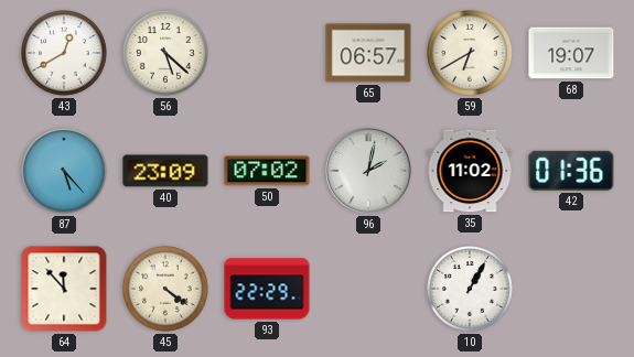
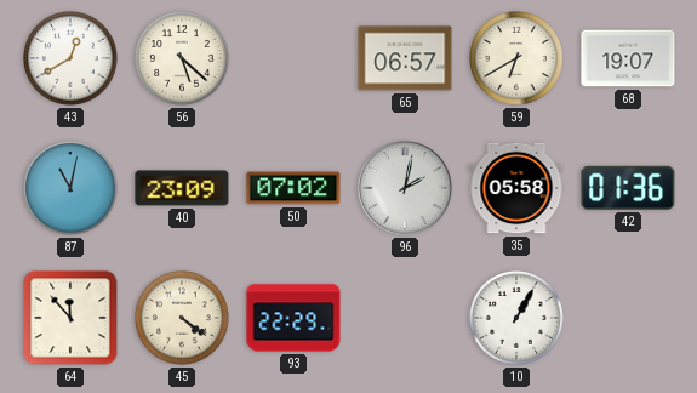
87: 5:23 -> 11:02
35: 11:02 -> 05:58
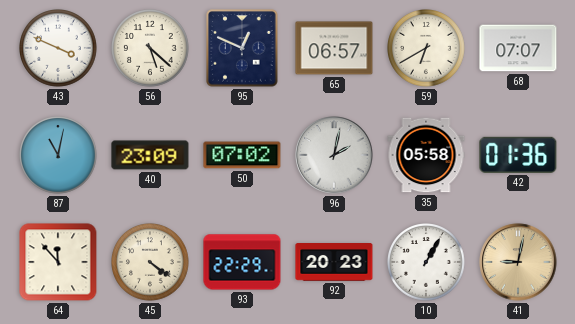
43: 12:40 -> 3:49
95: none -> 12:49
68: 19:07 -> 07:07
92: none -> 20:23
41: none -> 9:02
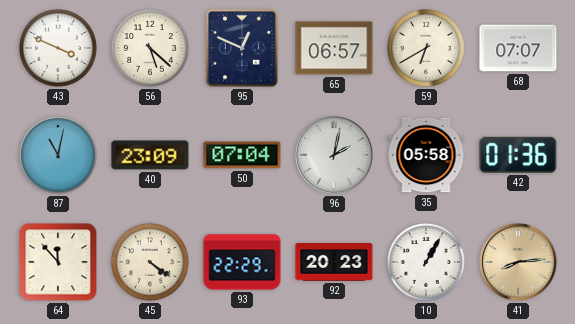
50: 07:02 -> 07:04
41: 9:02 -> 8:14
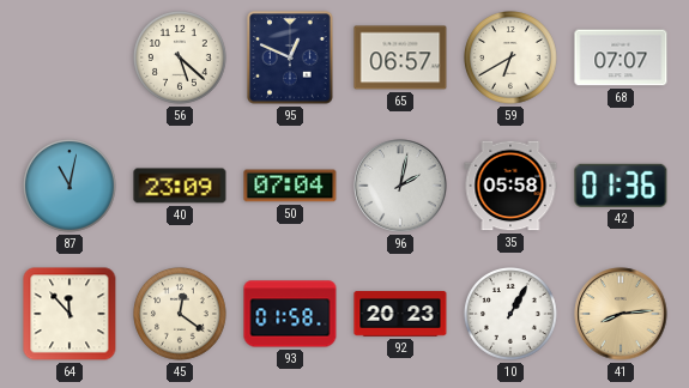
43: 3:49 -> none
45: 4:21 -> 12:21
93: 22:29 -> 01:58
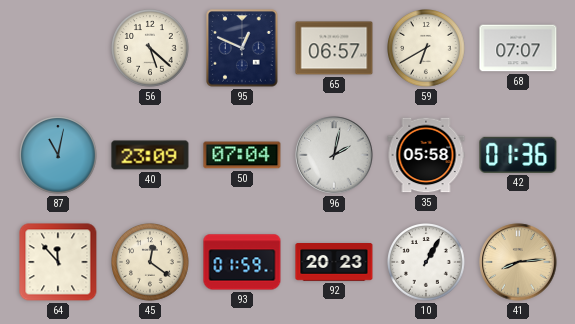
93: 01:58 -> 01:59
